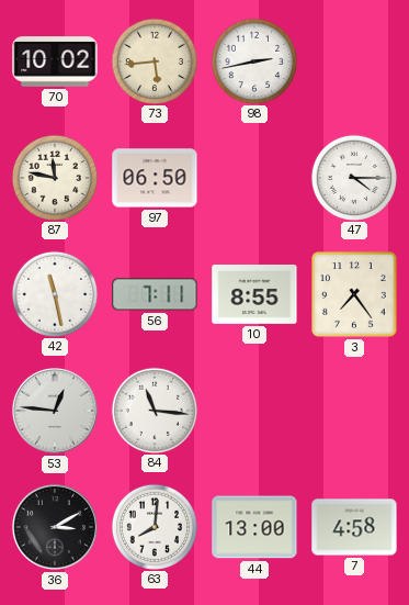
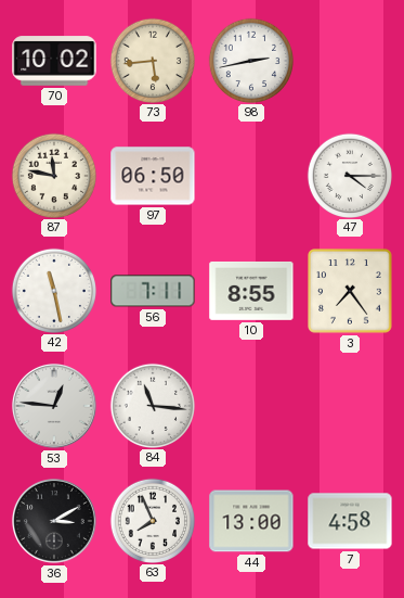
63: 8:01 -> 7:56
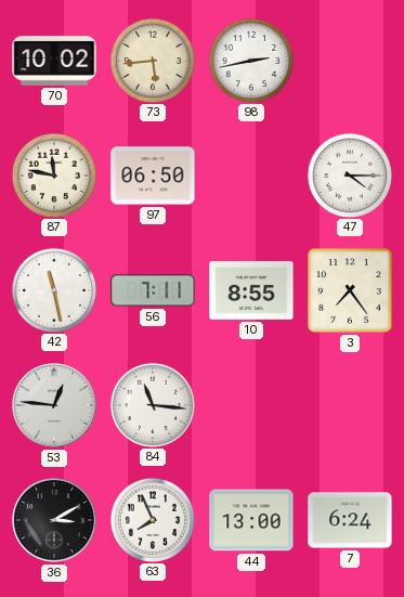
7: 4:58 -> 6:24
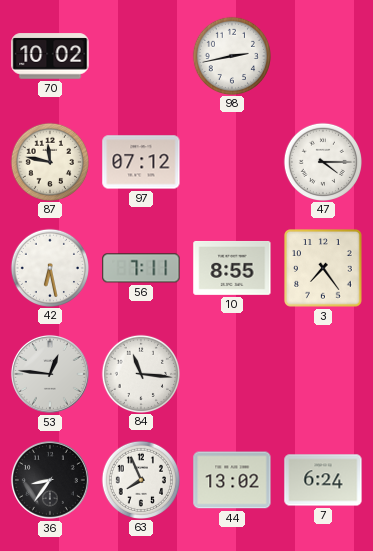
73: 5:44 -> none
97: 06:50 -> 07:12
42: 11:28 -> 6:28
36: 3:10 -> 8:36
44: 13:00 -> 13:02
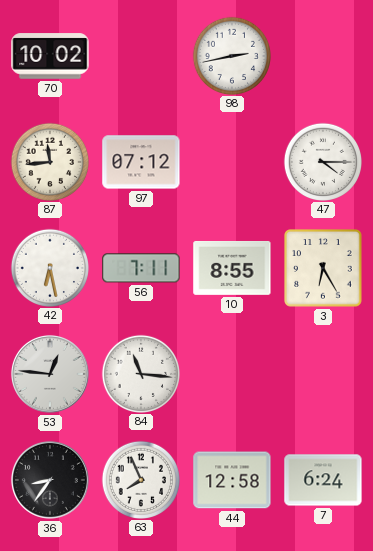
87: 11:47 -> 11:44
3: 7:24 -> 6:25
44: 13:02 -> 12:58
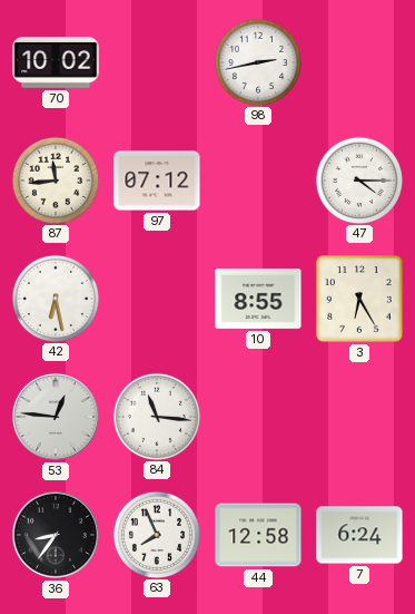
56: 7:11 -> none
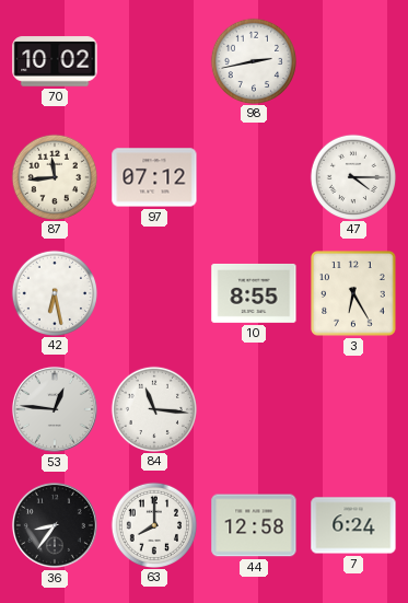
63: 7:56 -> 8:00
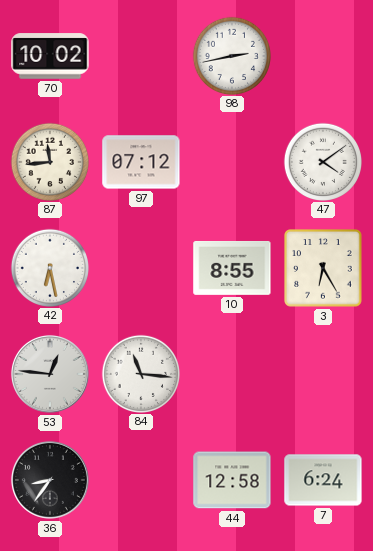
47: 4:15 -> 4:09
63: 8:00 -> none
